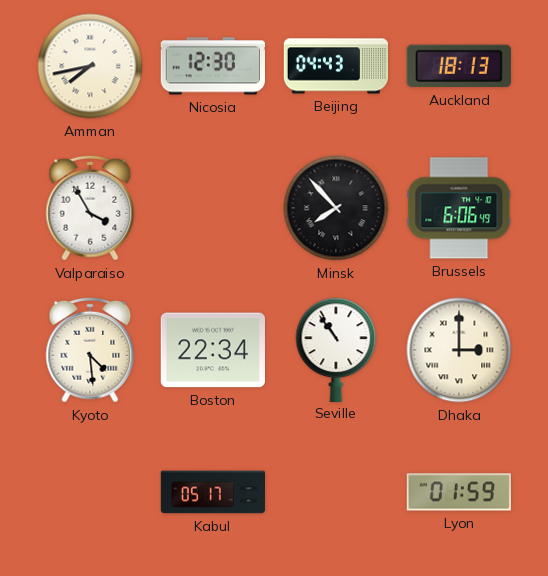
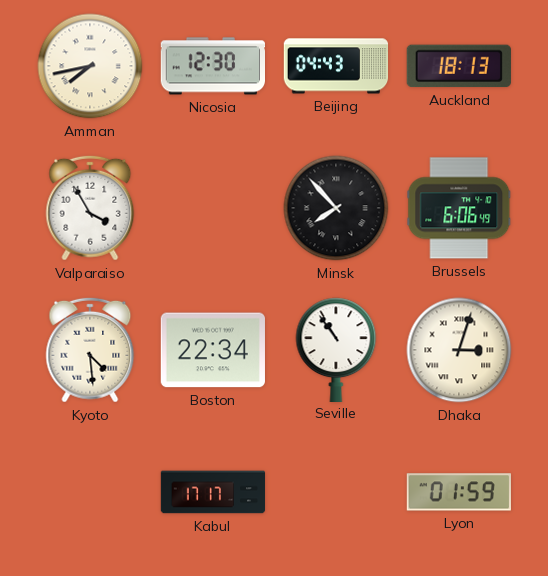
Dhaka: 3:00 -> 3:03
Kabul: 05:17 -> 17:17
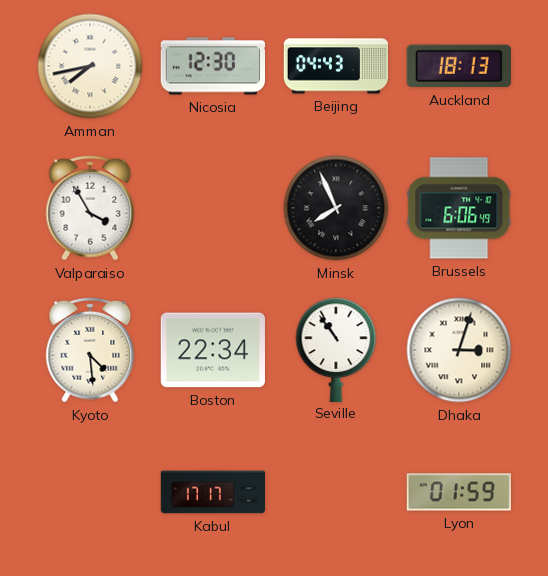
Minsk: 7:53 -> 7:56
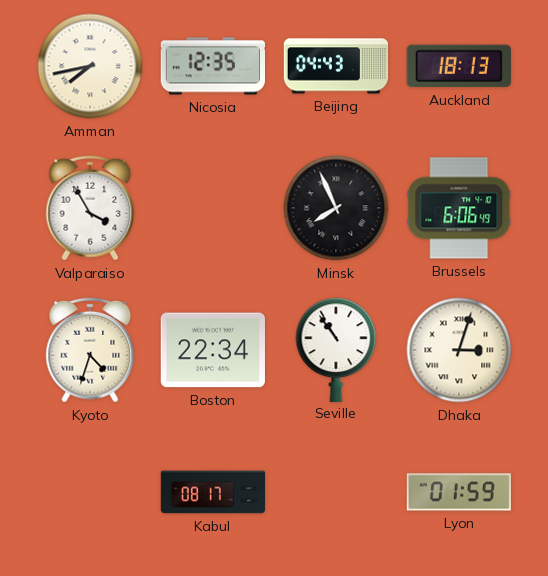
Nicosia: 12:30 -> 12:35
Kyoto: 4:29 -> 4:33
Kabul: 17:17 -> 08:17
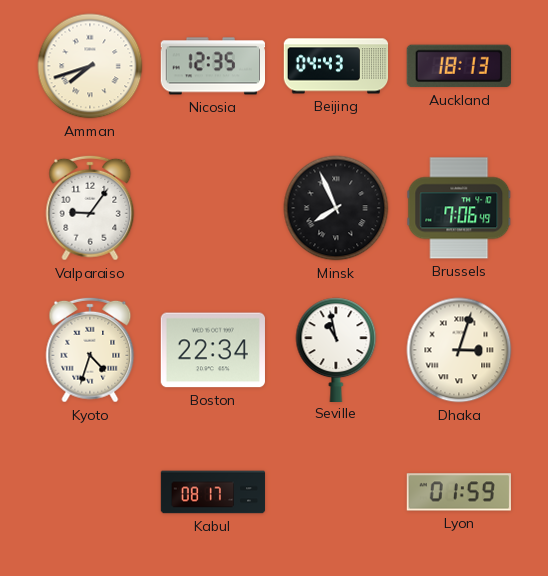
Amman: 7:43 -> 7:42
Valparaiso: 3:55 -> 9:06
Brussels: 6:06 -> 7:06
Seville: 10:54 -> 10:58
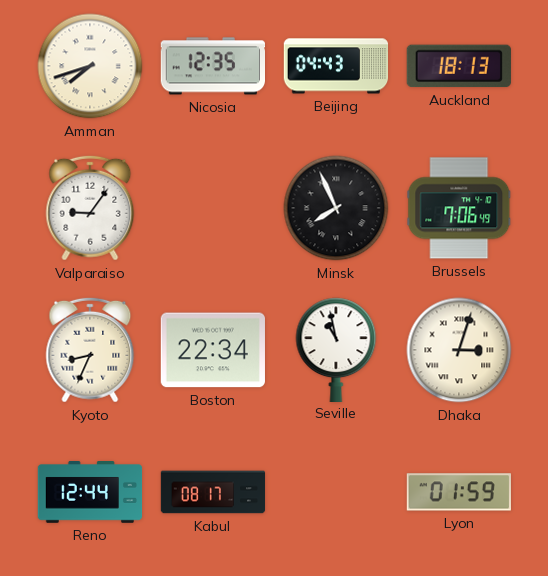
Kyoto: 4:33 -> 8:34
Reno: none -> 12:44
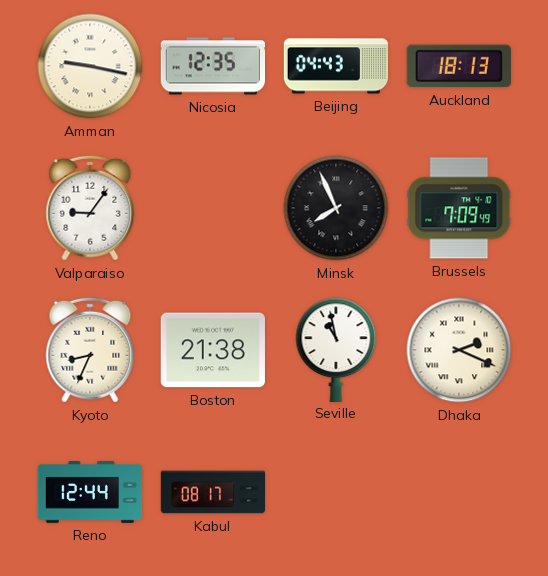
Amman: 7:42 -> 9:17
Brussels: 7:06 -> 7:09
Boston: 22:34 -> 21:38
Dhaka: 3:03 -> 2:19
Lyon: 01:59 -> none
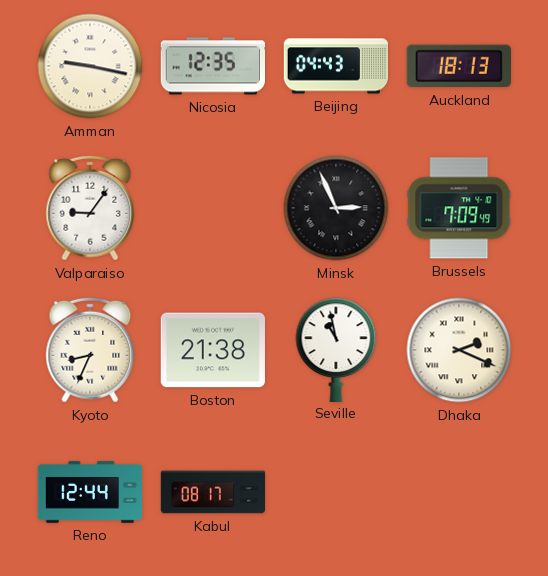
Minsk: 7:56 -> 2:56
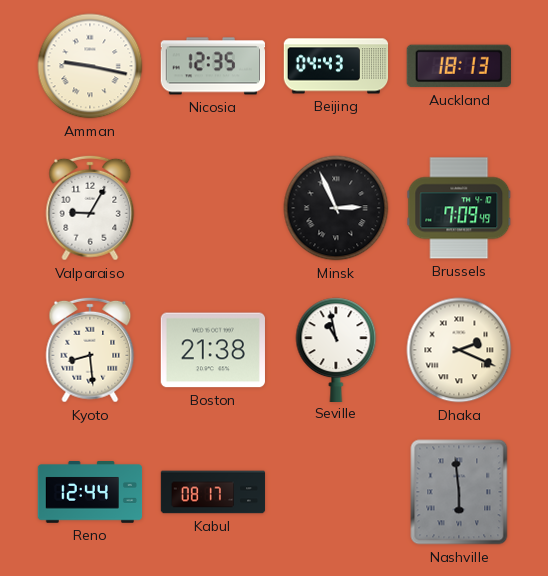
Valparaiso: 9:06 -> 9:05
Kyoto: 8:34 -> 8:29
Nashville: none -> 5:59
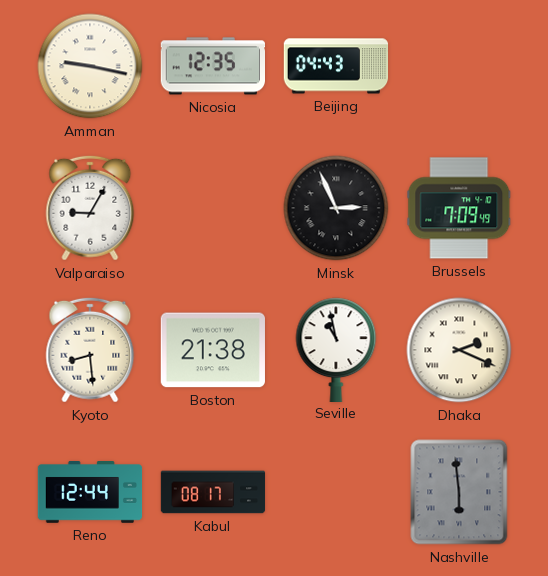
Auckland: 18:13 -> none
